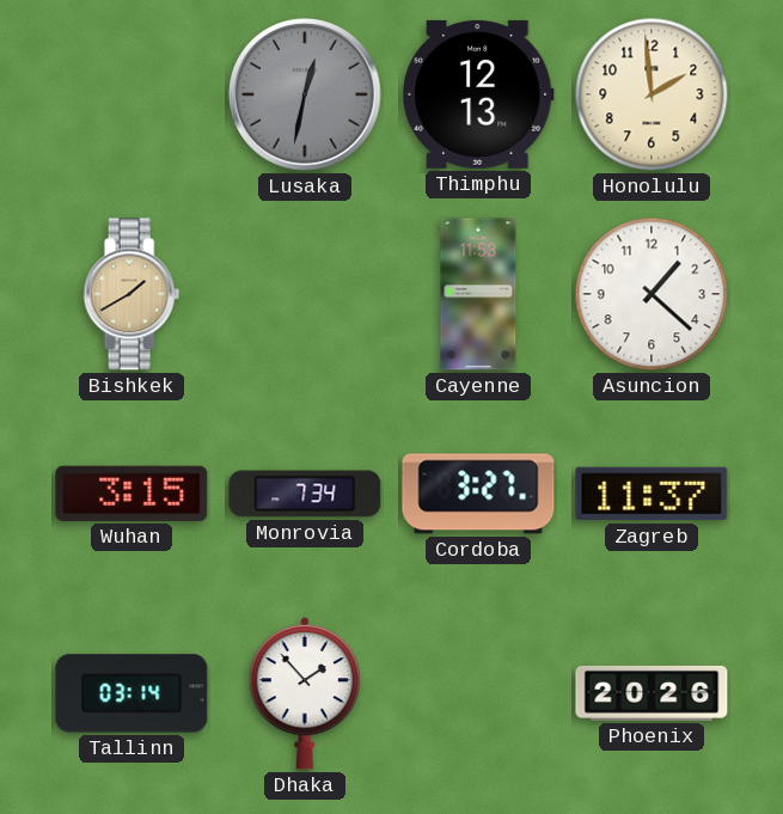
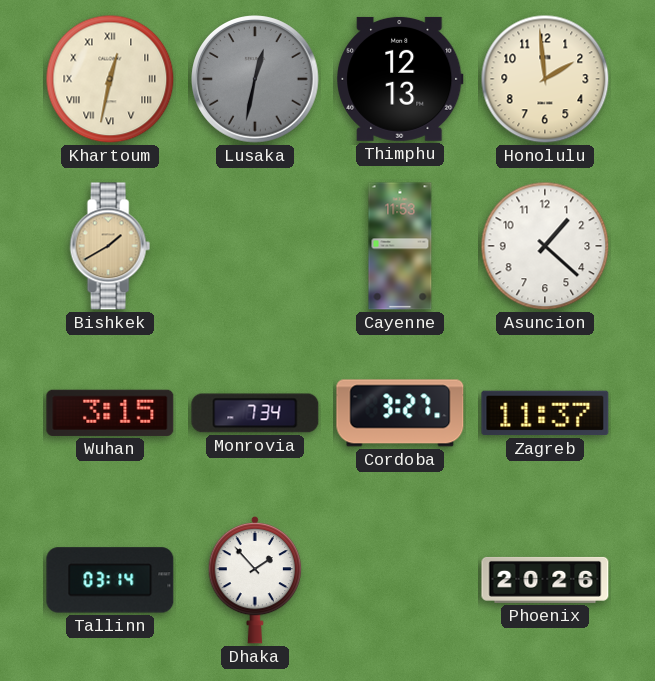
Khartoum: none -> 12:32
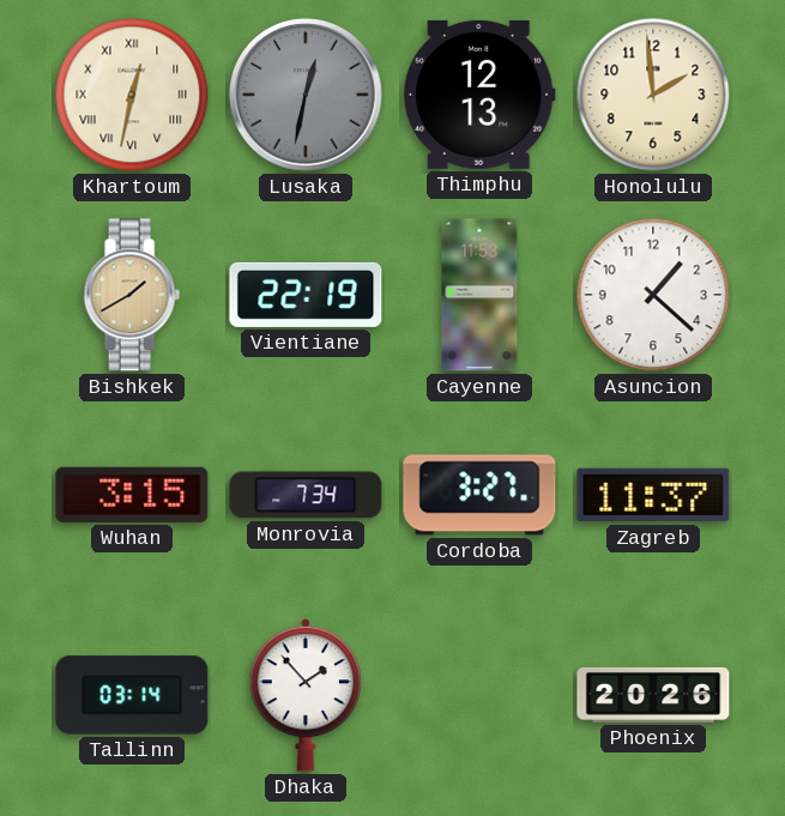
Vientiane: none -> 22:19
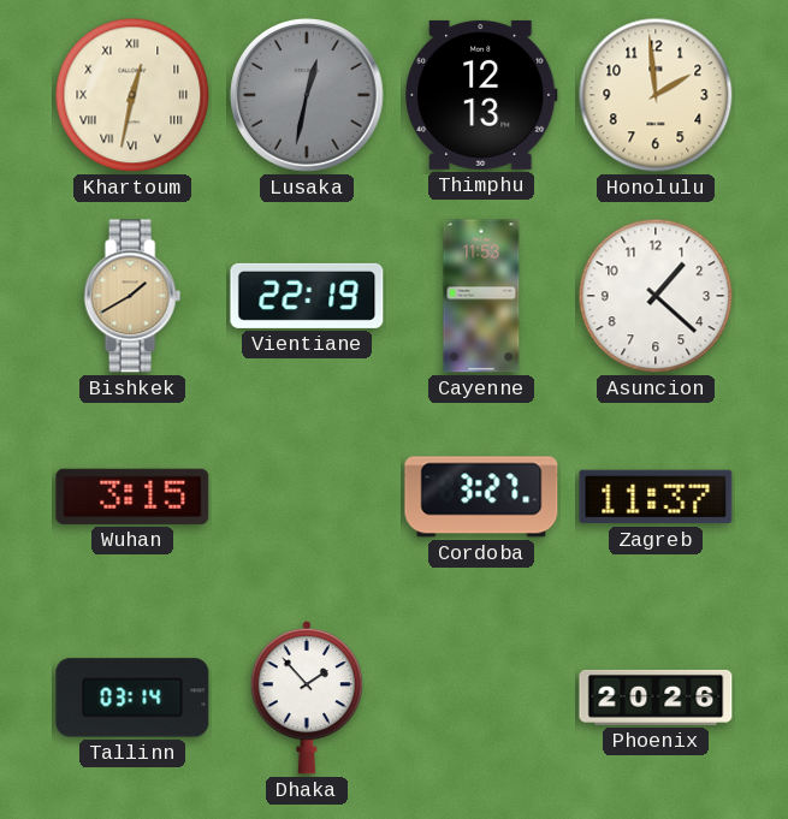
Monrovia: 7:34 -> none
